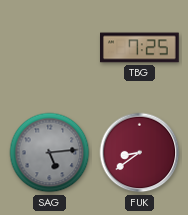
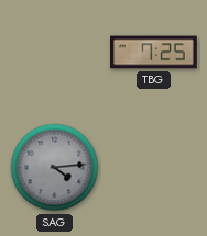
SAG: 5:14 -> 4:14
FUK: 8:39 -> none
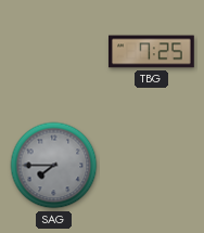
SAG: 4:14 -> 7:45
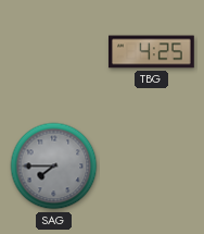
TBG: 7:25 -> 4:25
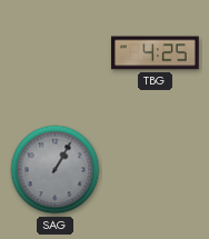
SAG: 7:45 -> 1:05
